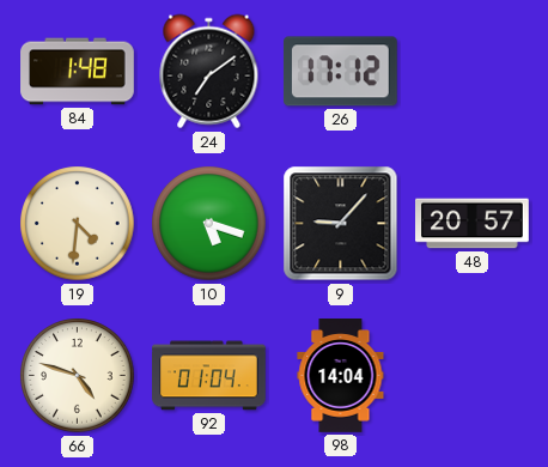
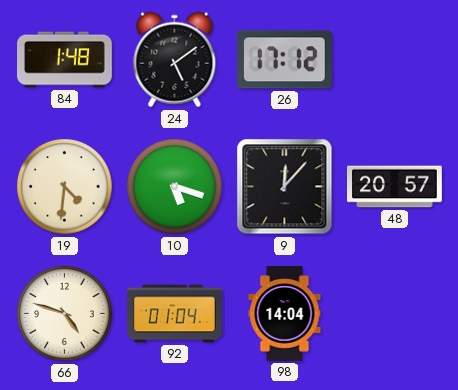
24: 7:09 -> 5:09
9: 9:07 -> 12:07
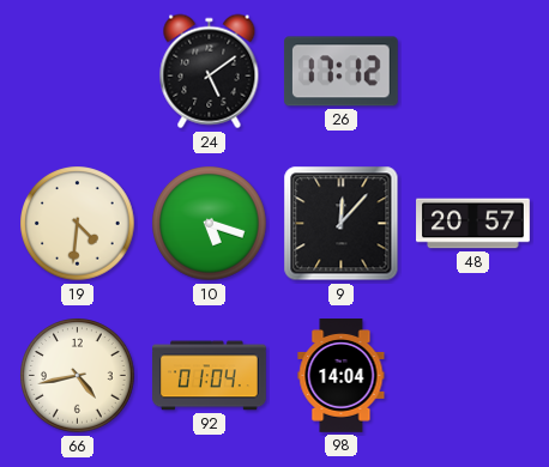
84: 1:48 -> none
66: 4:48 -> 4:43
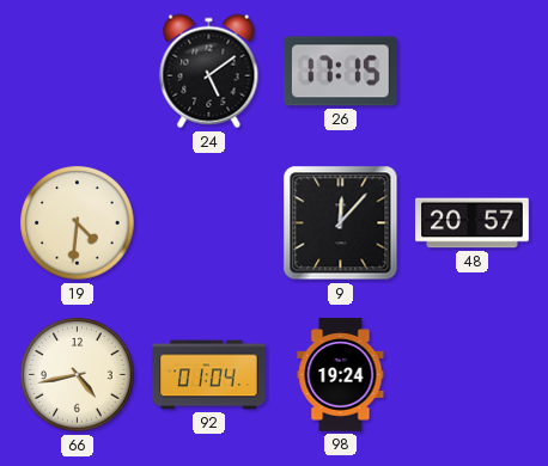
26: 17:12 -> 17:15
10: 5:18 -> none
98: 14:04 -> 19:24
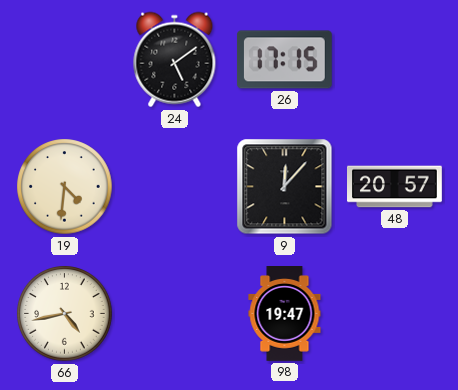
92: 01:04 -> none
98: 19:24 -> 19:47
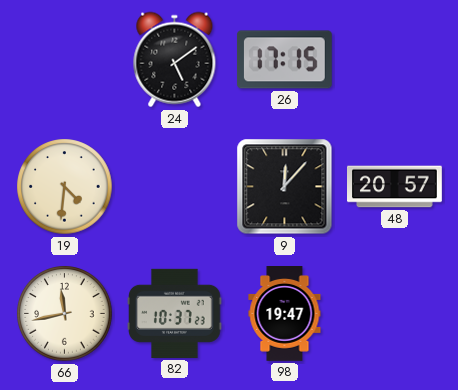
66: 4:43 -> 11:43
82: none -> 10:37
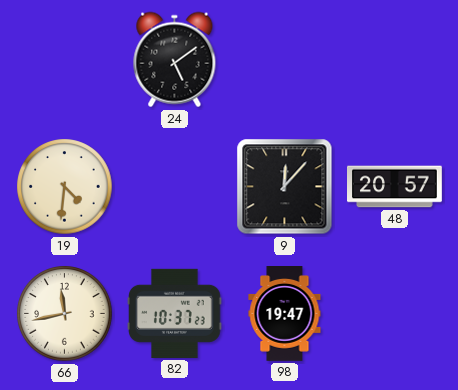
26: 17:15 -> none
